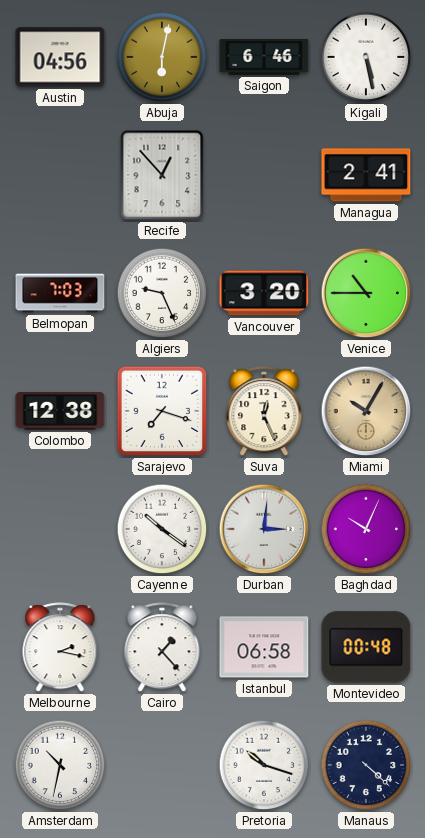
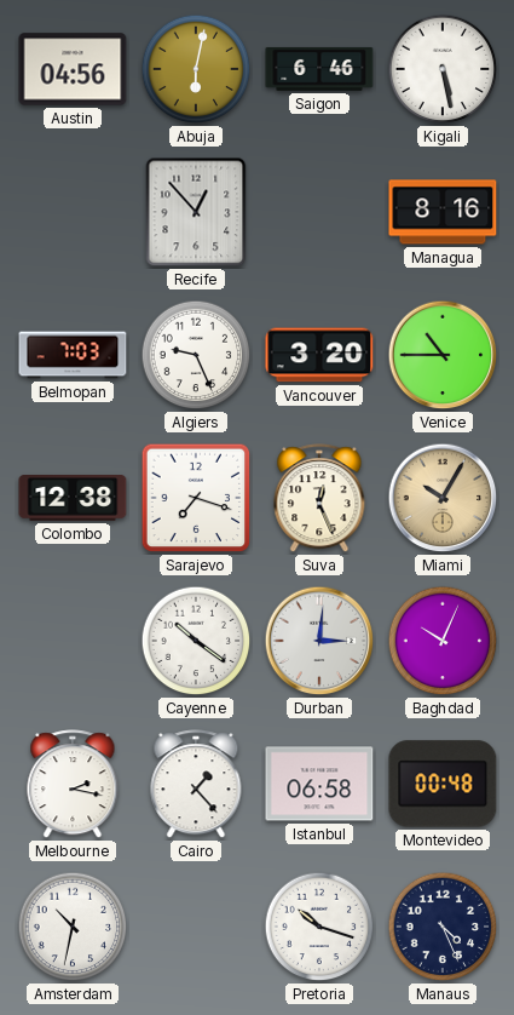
Managua: 2:41 -> 8:16
Manaus: 4:22 -> 4:26
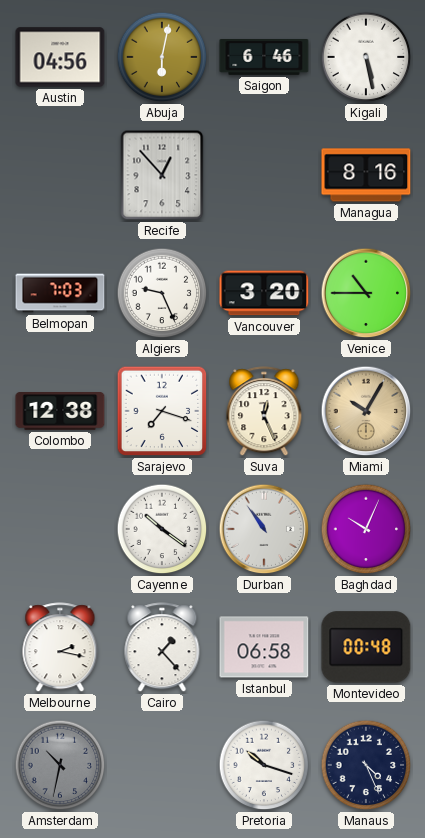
Durban: 3:01 -> 10:54
Amsterdam dial: white -> grey
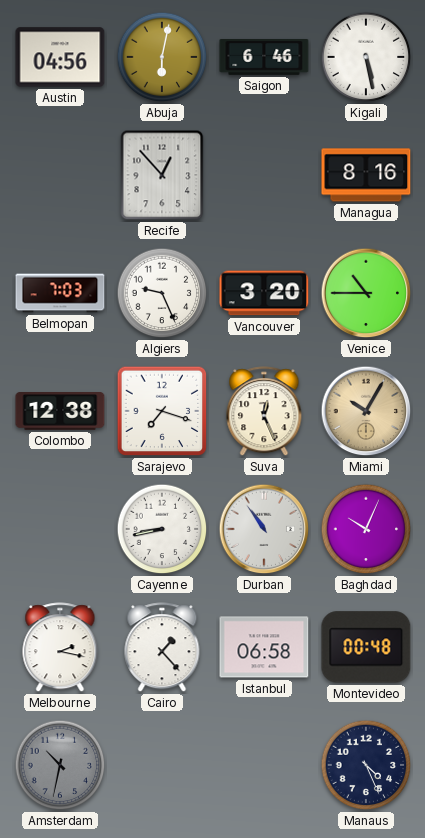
Cayenne: 10:21 -> 8:43
Pretoria: 10:18 -> none
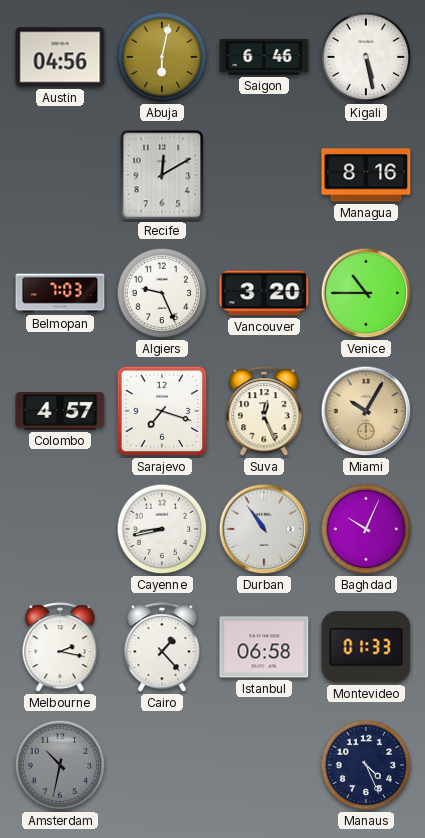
Recife: 12:53 -> 12:10
Colombo: 12:38 -> 4:57
Montevideo: 00:48 -> 01:33
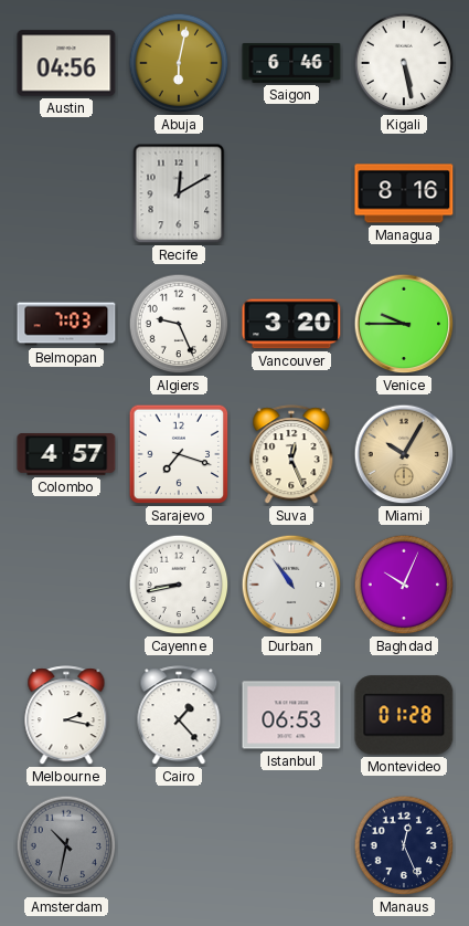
Venice: 10:45 -> 9:45
Istanbul: 06:58 -> 06:53
Montevideo: 01:33 -> 01:28
Manaus: 4:26 -> 12:26
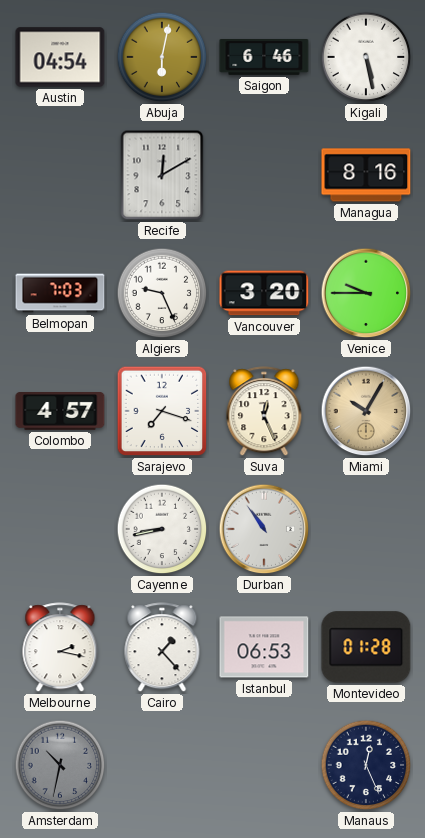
Austin: 04:56 -> 04:54
Baghdad: 10:04 -> none
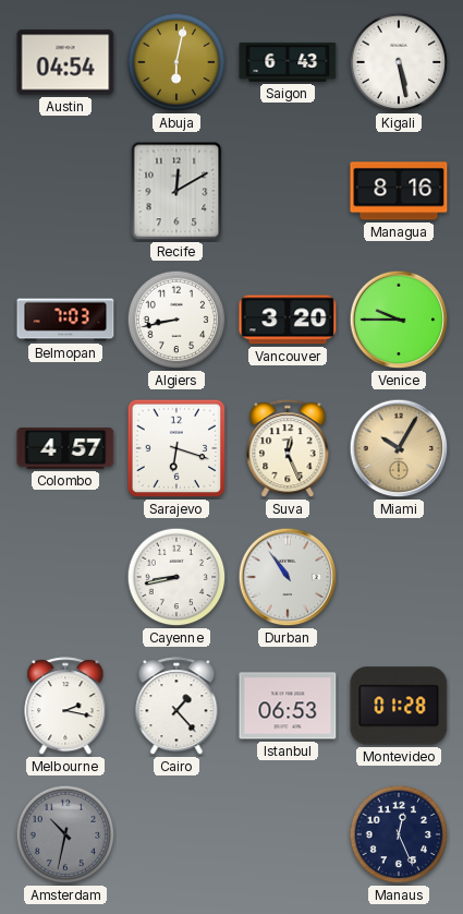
Saigon: 6:46 -> 6:43
Algiers: 9:26 -> 8:43
Sarajevo: 7:18 -> 6:18
